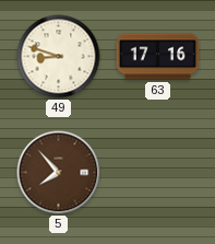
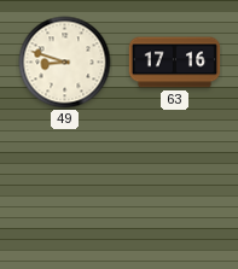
5: 7:53 -> none
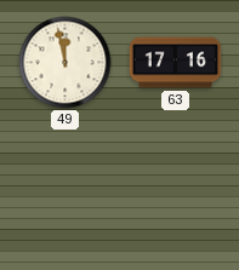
49: 8:48 -> 11:58
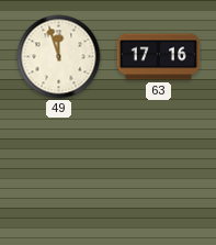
49: 11:58 -> 11:57
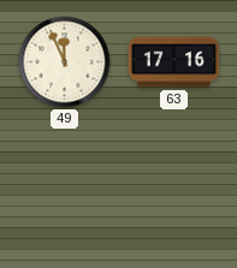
49: 11:57 -> 11:56
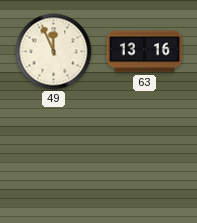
63: 17:16 -> 13:16
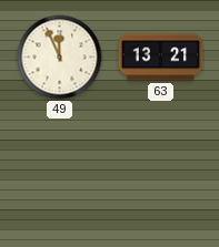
63: 13:16 -> 13:21
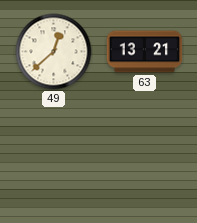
49: 11:56 -> 12:38
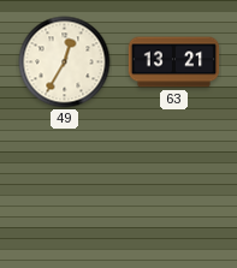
49: 12:38 -> 12:35
